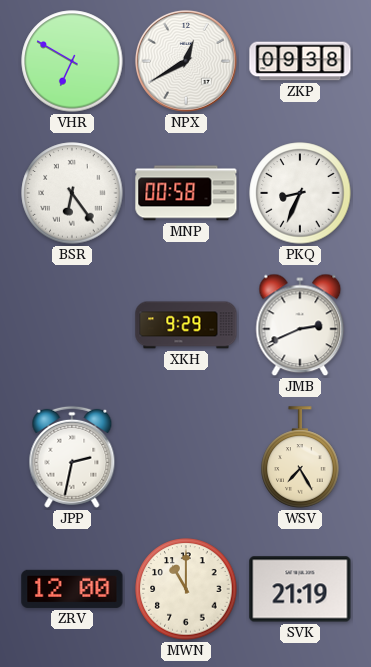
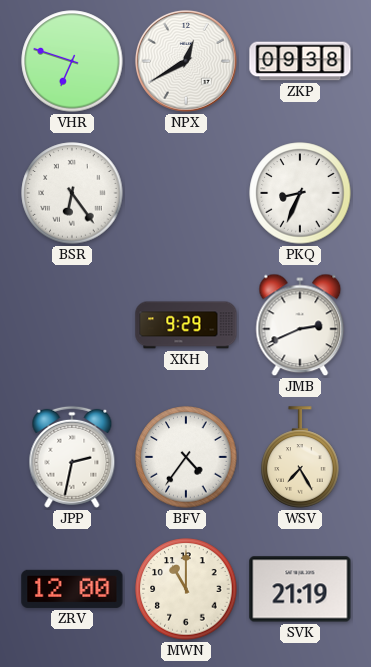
VHR: 6:50 -> 6:48
MNP: 00:58 -> none
BFV: none -> 4:36
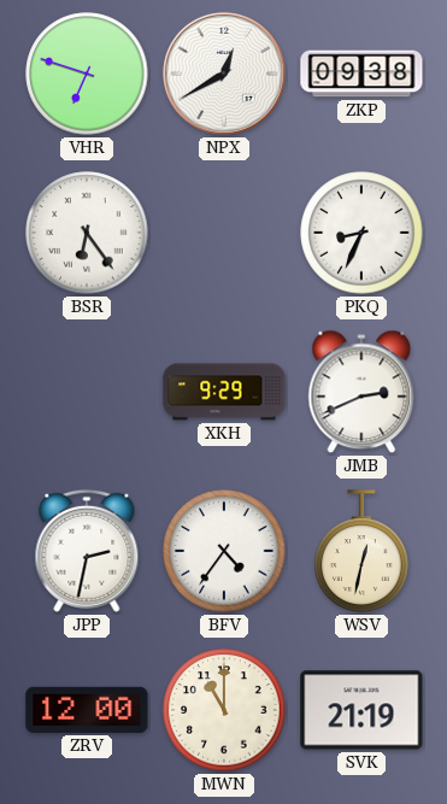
WSV: 7:25 -> 12:32
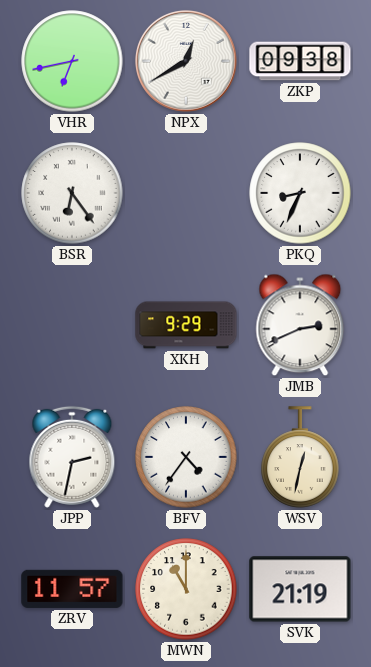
VHR: 6:48 -> 6:43
ZRV: 12:00 -> 11:57
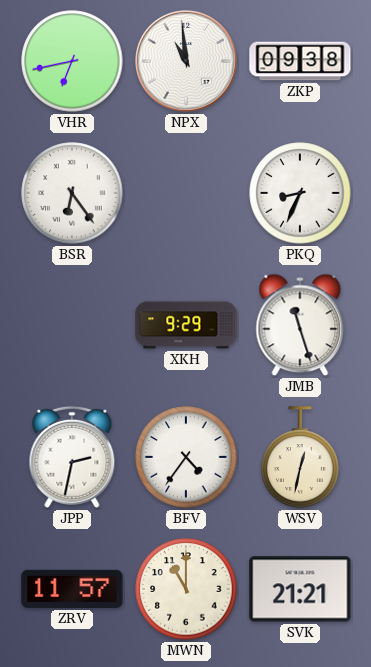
NPX: 12:40 -> 10:59
JMB: 2:41 -> 11:27
SVK: 21:19 -> 21:21
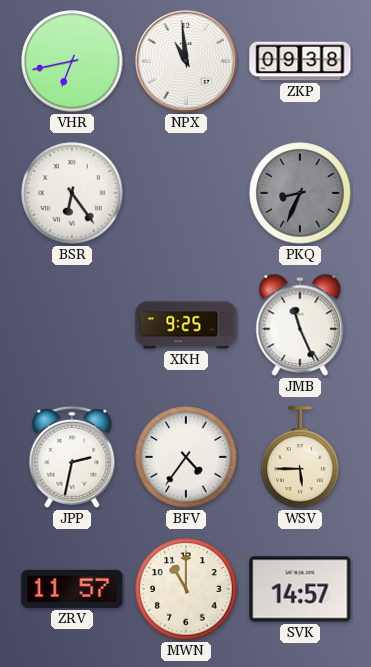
PKQ dial: white -> grey
XKH: 9:29 -> 9:25
JMB: 11:27 -> 11:26
WSV: 12:32 -> 5:45
SVK: 21:21 -> 14:57
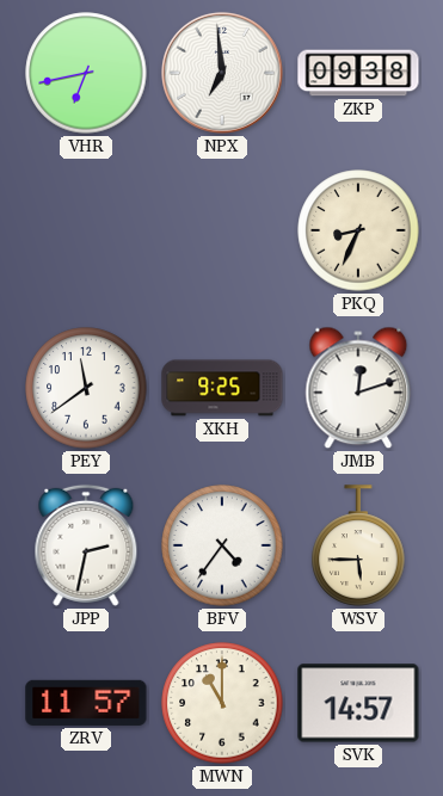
NPX: 10:59 -> 6:59
BSR: 6:24 -> none
PKQ dial: grey -> cream
PEY: none -> 11:39
JMB: 11:26 -> 12:12
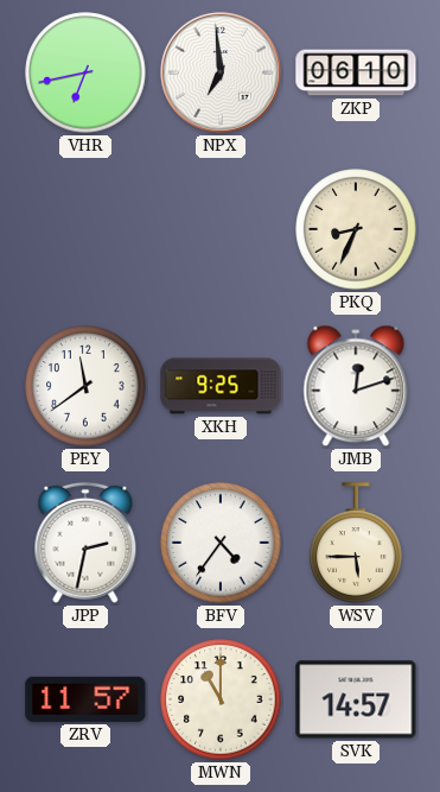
ZKP: 09:38 -> 06:10
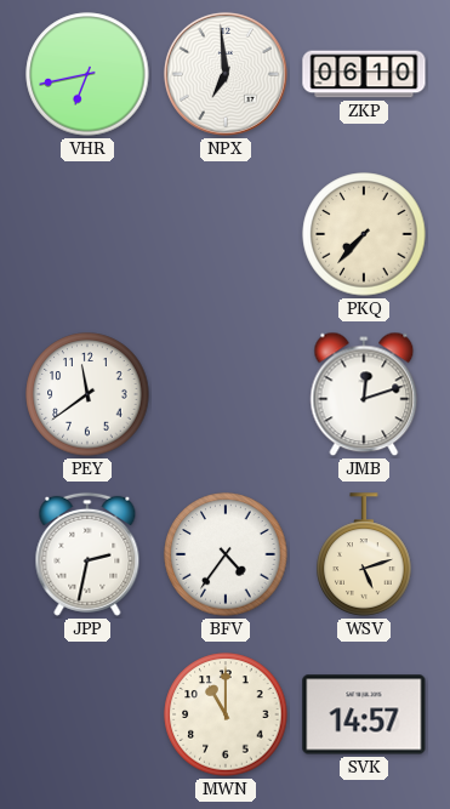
PKQ: 8:34 -> 7:37
XKH: 9:25 -> none
WSV: 5:45 -> 5:12
ZRV: 11:57 -> none
